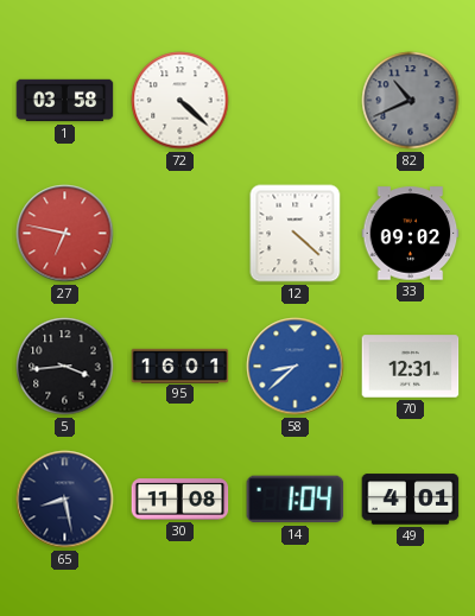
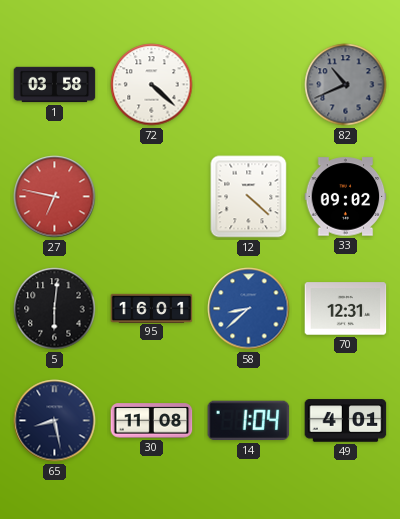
5: 3:44 -> 6:01
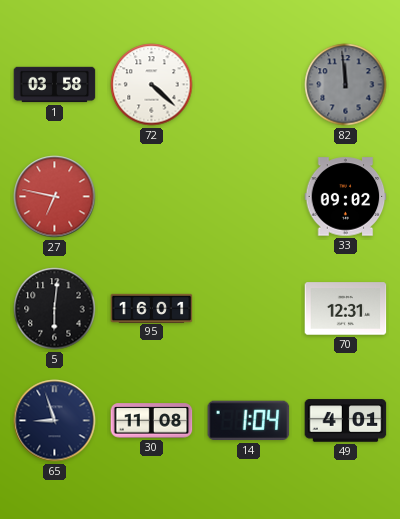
82: 10:41 -> 11:59
12: 4:22 -> none
58: 8:38 -> none
65: 8:28 -> 8:57
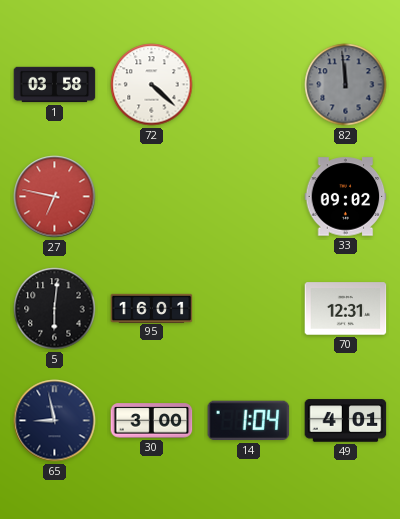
65: 8:57 -> 8:58
30: 11:08 -> 3:00
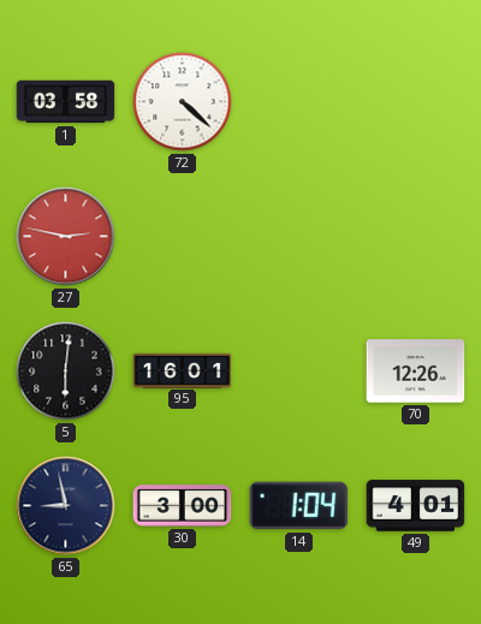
82: 11:59 -> none
27: 6:47 -> 2:47
33: 09:02 -> none
70: 12:31 -> 12:26
